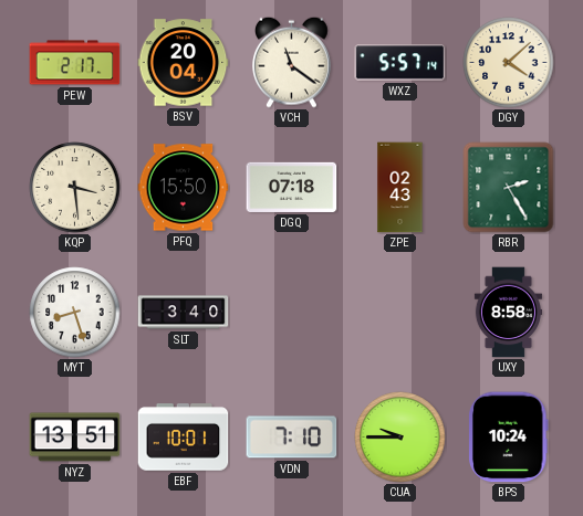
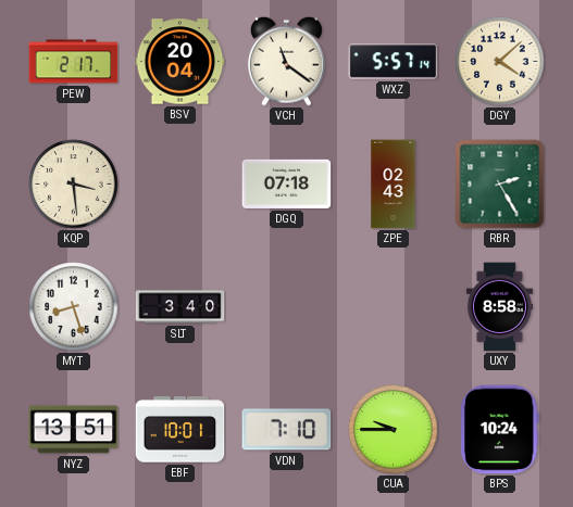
PFQ: 15:50 -> none
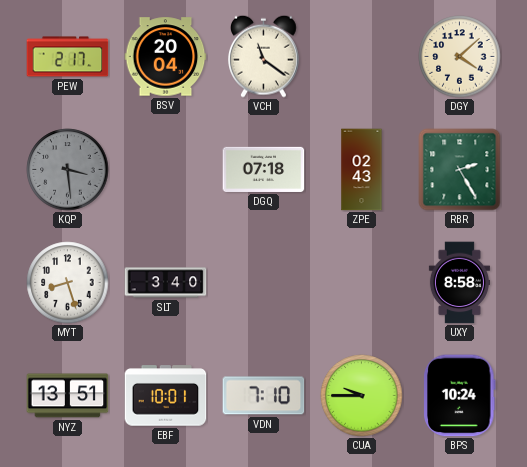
WXZ: 5:57 -> none
KQP dial: cream -> grey
